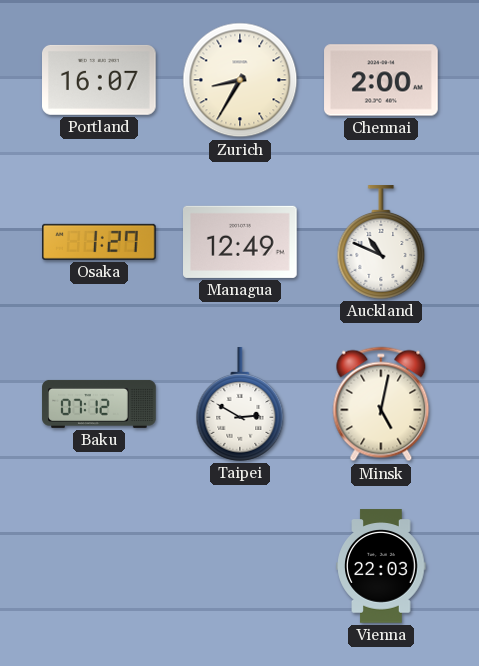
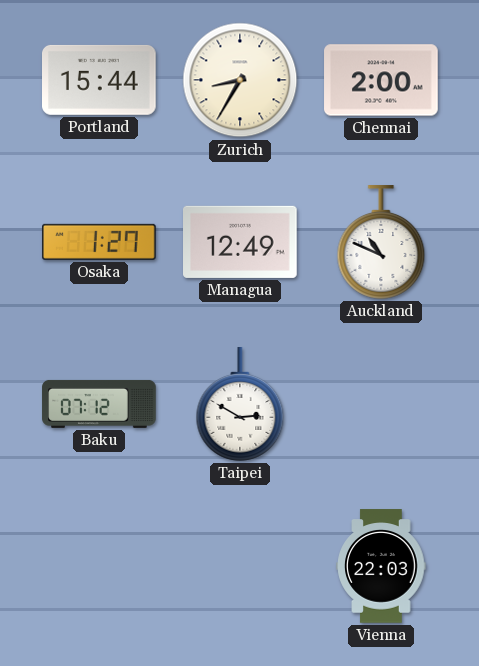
Portland: 16:07 -> 15:44
Minsk: 5:02 -> none
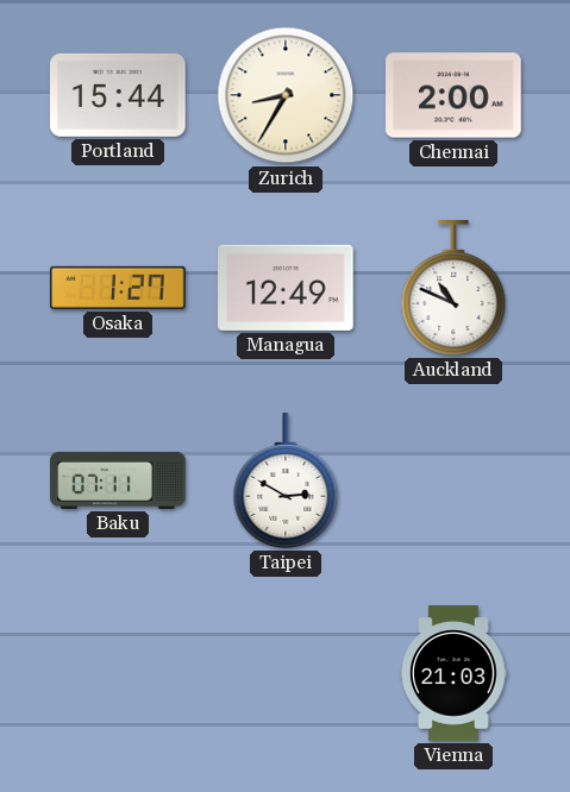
Baku: 07:12 -> 07:11
Vienna: 22:03 -> 21:03
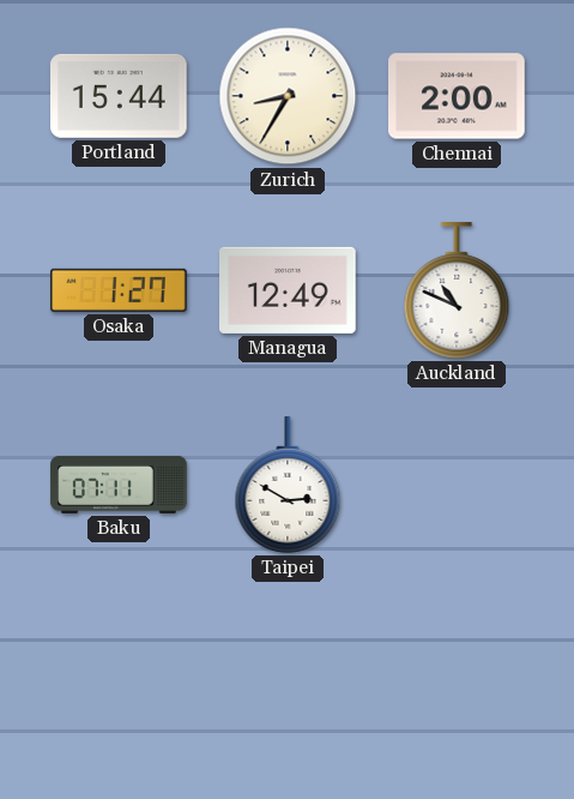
Vienna: 21:03 -> none
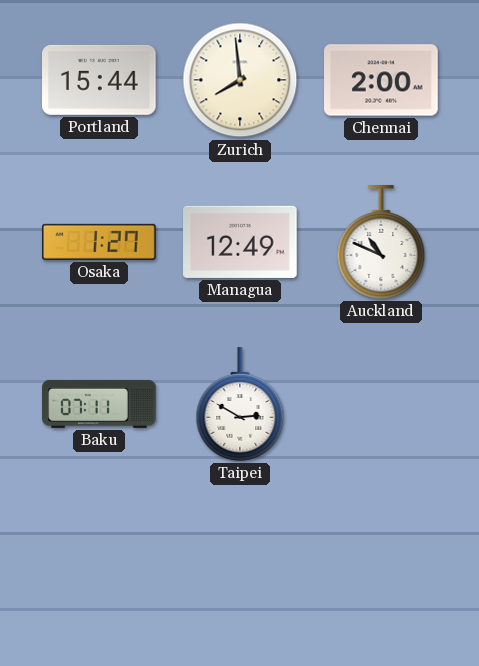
Zurich: 8:35 -> 7:59
